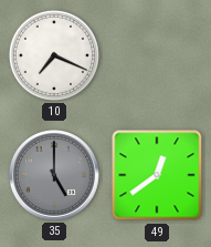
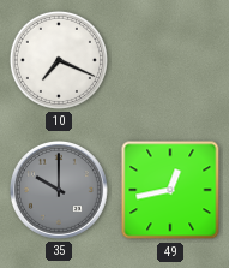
35: 5:00 -> 10:00
49: 12:39 -> 12:43
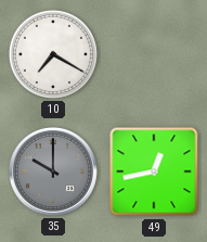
10: 7:19 -> 7:20
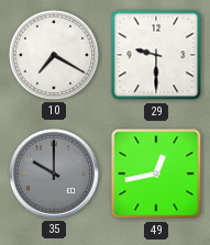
29: none -> 9:30
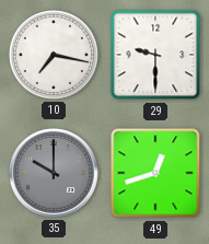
10: 7:20 -> 7:17
49: 12:43 -> 12:42
